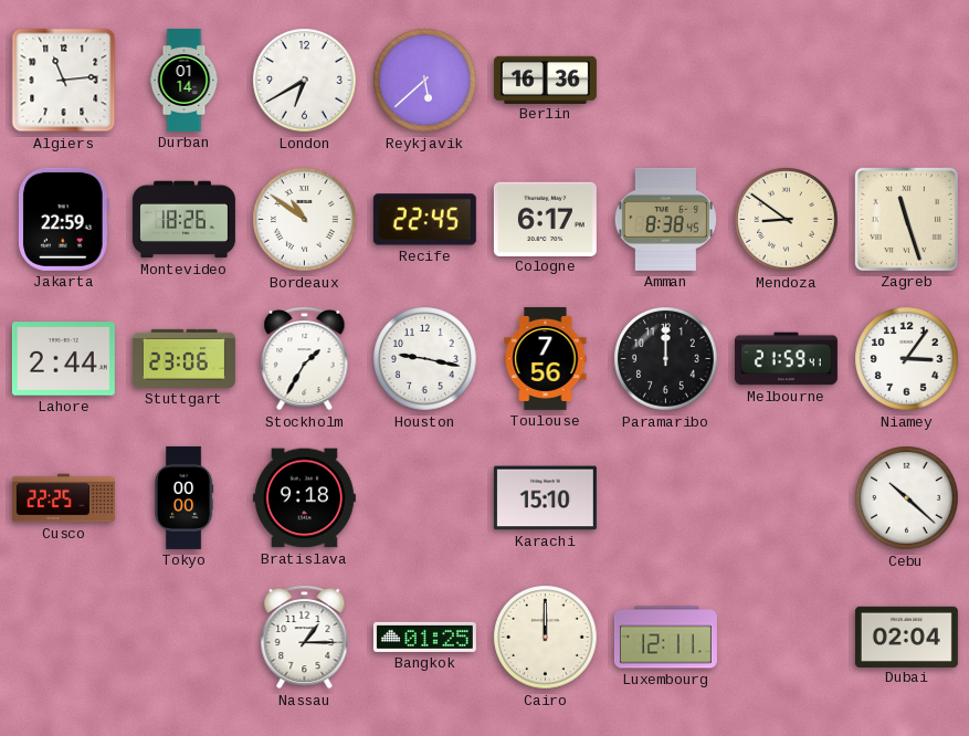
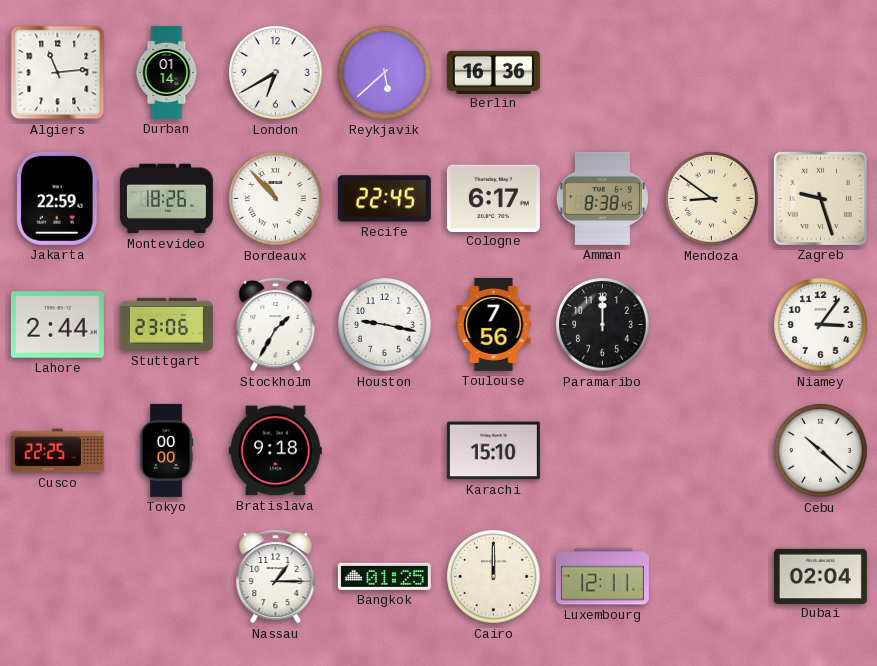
Bordeaux: 10:51 -> 10:53
Zagreb: 11:27 -> 9:27
Melbourne: 21:59 -> none
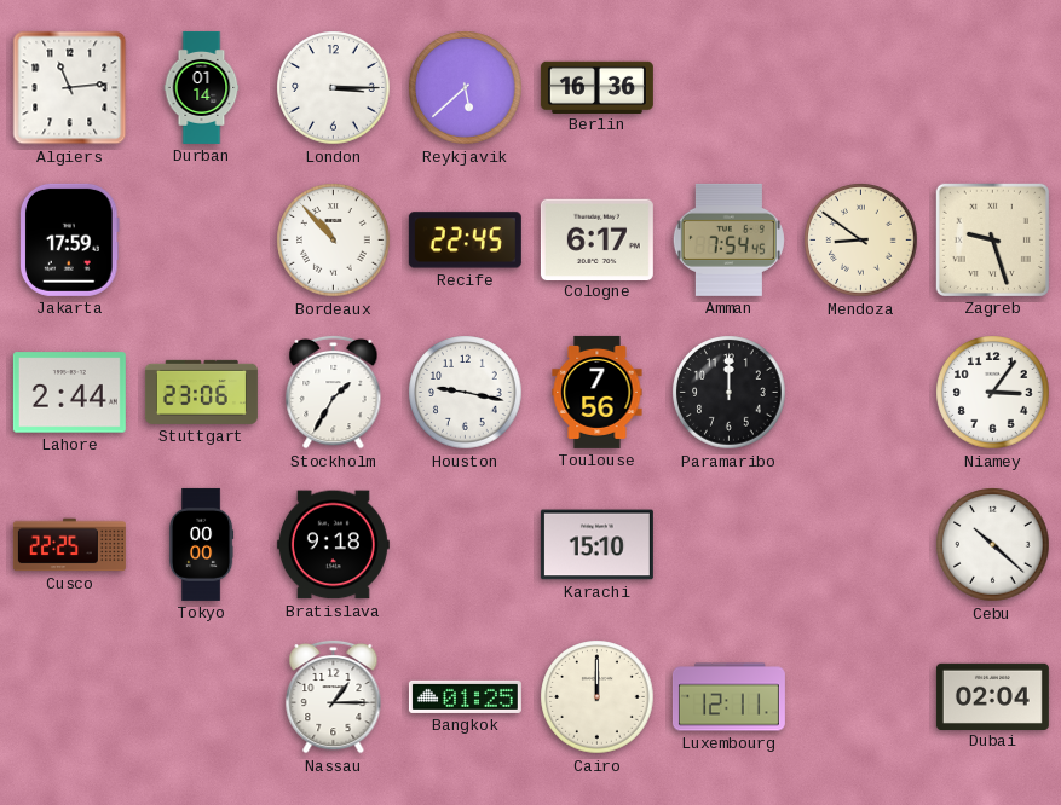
London: 6:40 -> 3:15
Jakarta: 22:59 -> 17:59
Montevideo: 18:26 -> none
Amman: 8:38 -> 7:54
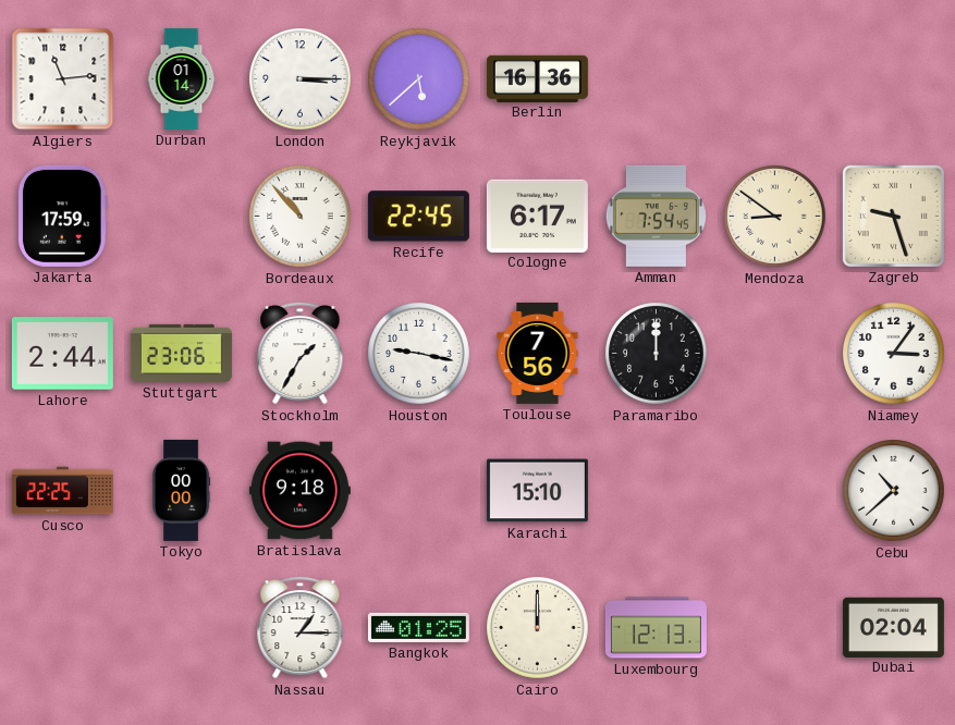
Cebu: 10:22 -> 10:38
Luxembourg: 12:11 -> 12:13
